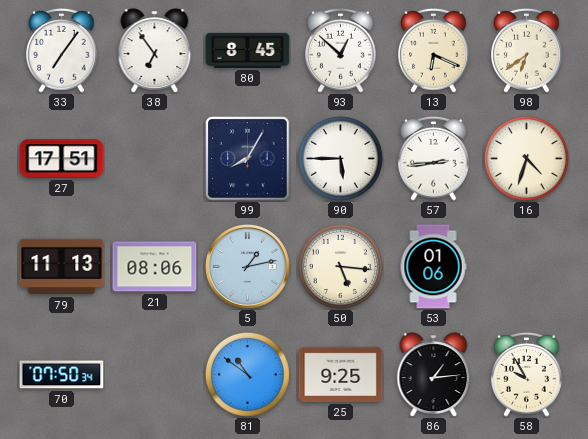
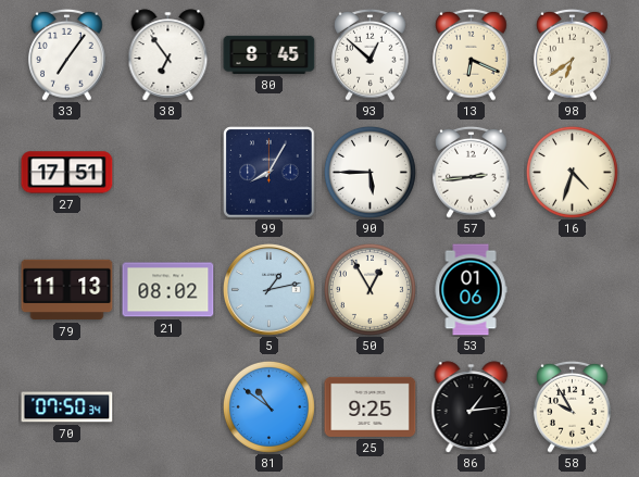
21: 08:06 -> 08:02
50: 5:16 -> 12:55
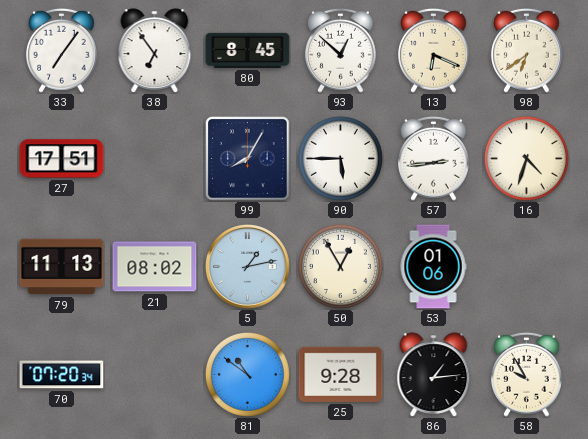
70: 07:50 -> 07:20
25: 9:25 -> 9:28
